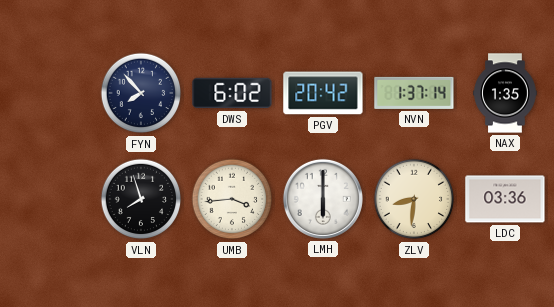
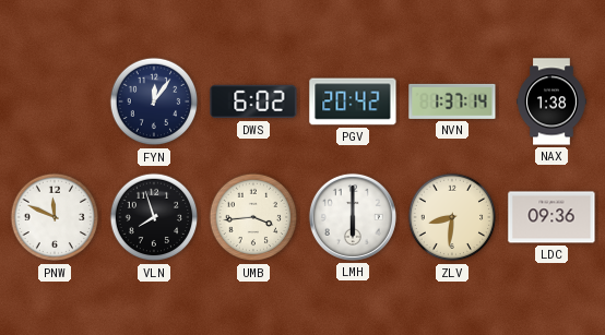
FYN: 7:53 -> 12:06
NAX: 1:35 -> 1:38
PNW: none -> 11:49
LDC: 03:36 -> 09:36
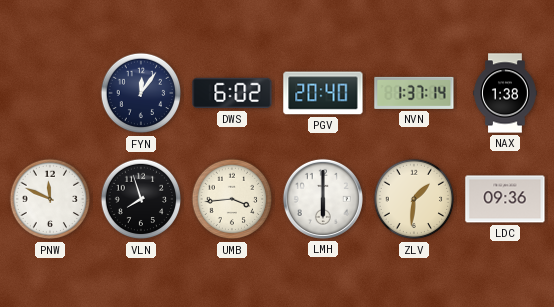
PGV: 20:42 -> 20:40
ZLV: 8:31 -> 1:31
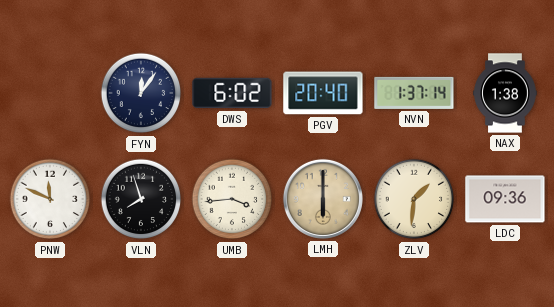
LMH dial: white -> champagne
